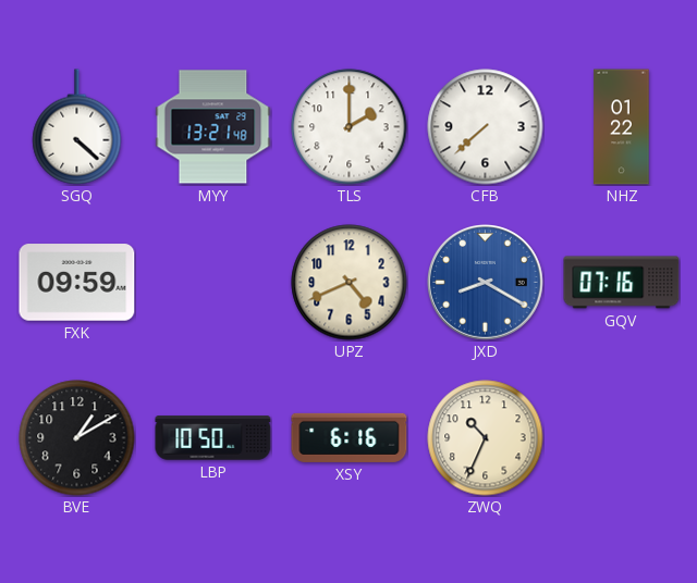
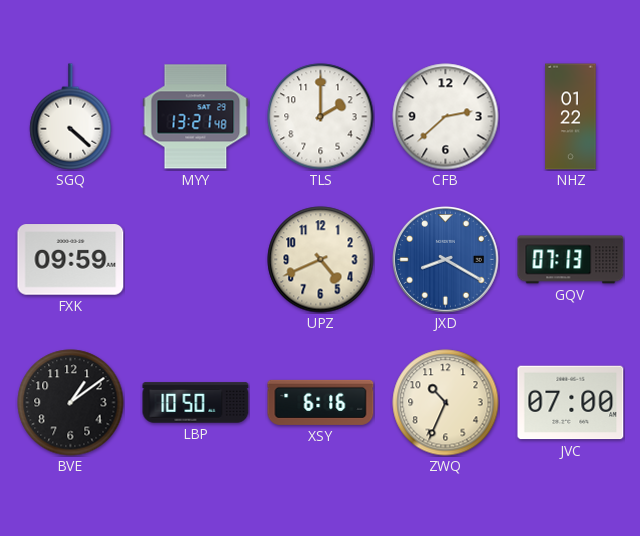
CFB: 7:38 -> 2:38
GQV: 07:16 -> 07:13
BVE: 1:10 -> 1:09
JVC: none -> 07:00
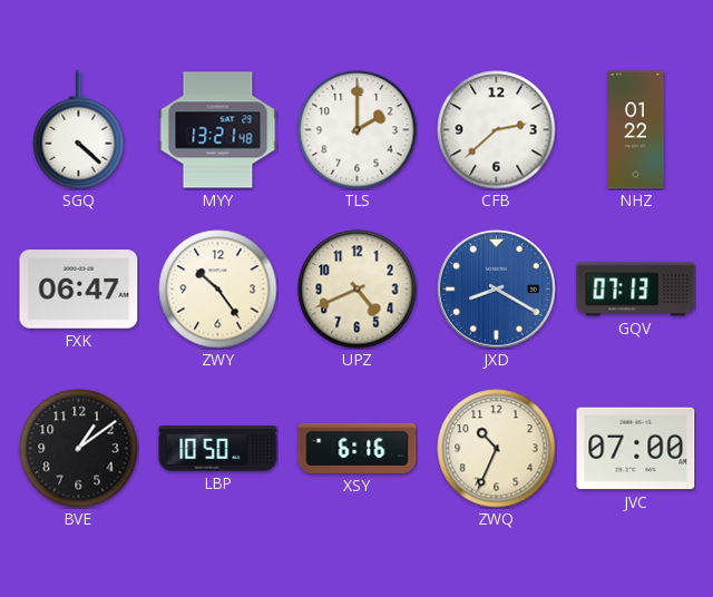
FXK: 09:59 -> 06:47
ZWY: none -> 10:24
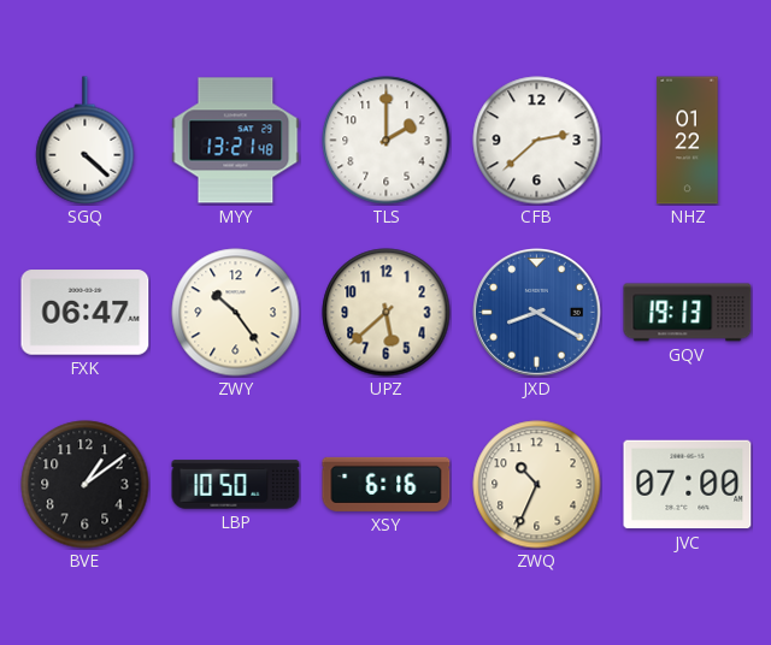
UPZ: 4:41 -> 5:38
GQV: 07:13 -> 19:13
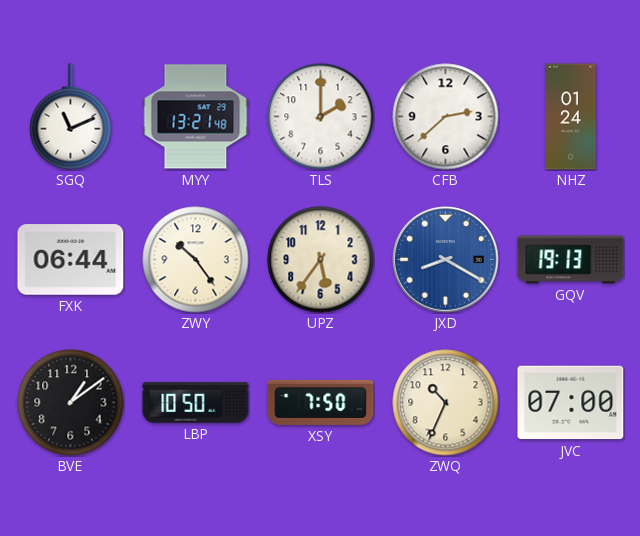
SGQ: 4:22 -> 11:11
NHZ: 01:22 -> 01:24
FXK: 06:47 -> 06:44
UPZ: 5:38 -> 5:36
XSY: 6:16 -> 7:50
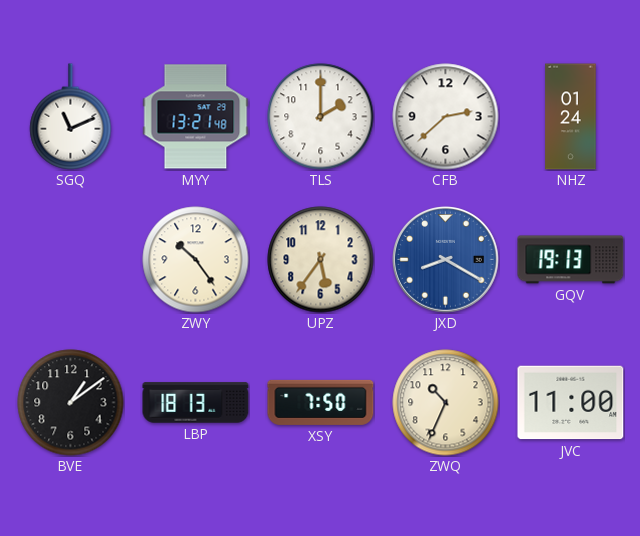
FXK: 06:44 -> none
LBP: 10:50 -> 18:13
JVC: 07:00 -> 11:00
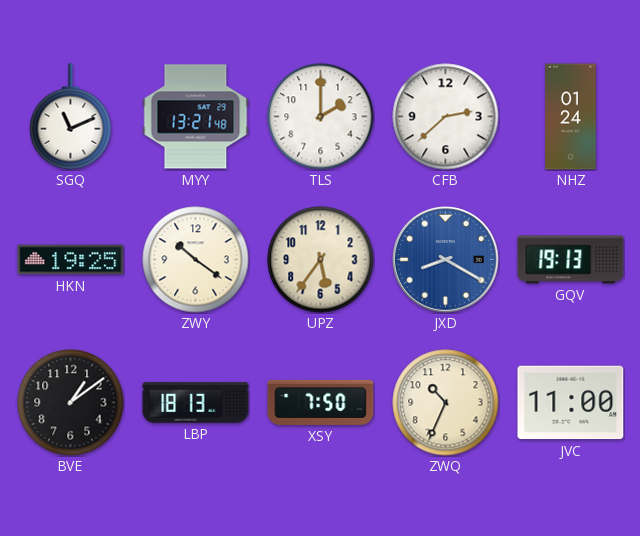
HKN: none -> 19:25
ZWY: 10:24 -> 10:21
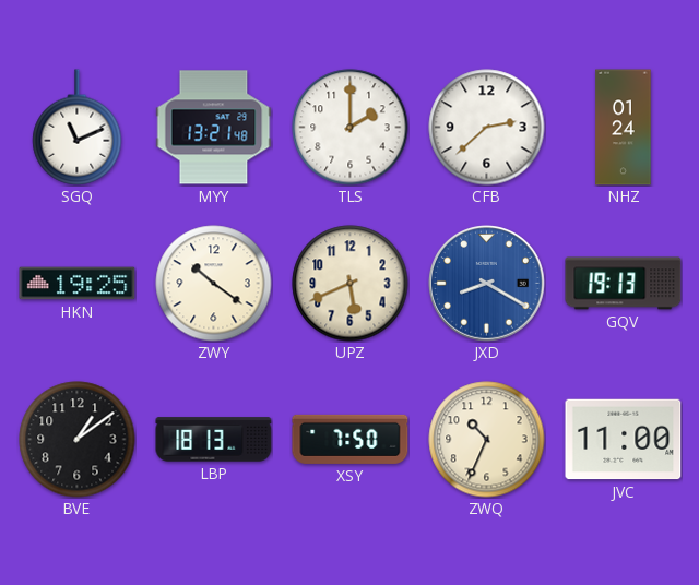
UPZ: 5:36 -> 5:41
